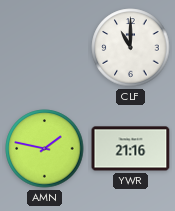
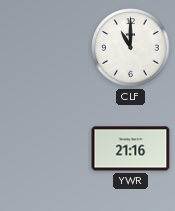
AMN: 1:47 -> none
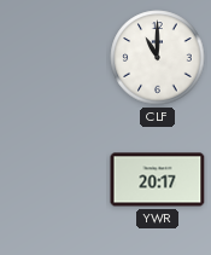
YWR: 21:16 -> 20:17
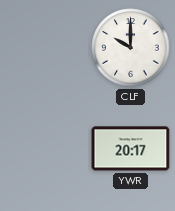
CLF: 11:00 -> 10:00
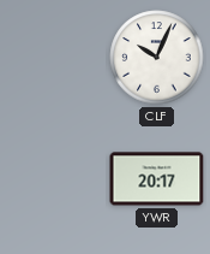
CLF: 10:00 -> 10:04
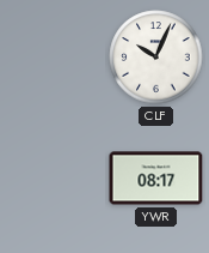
YWR: 20:17 -> 08:17
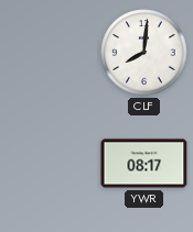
CLF: 10:04 -> 8:01
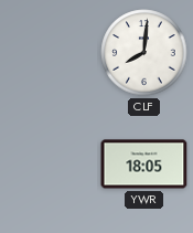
YWR: 08:17 -> 18:05
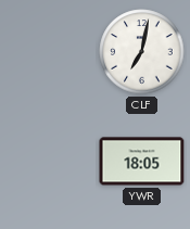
CLF: 8:01 -> 7:02
